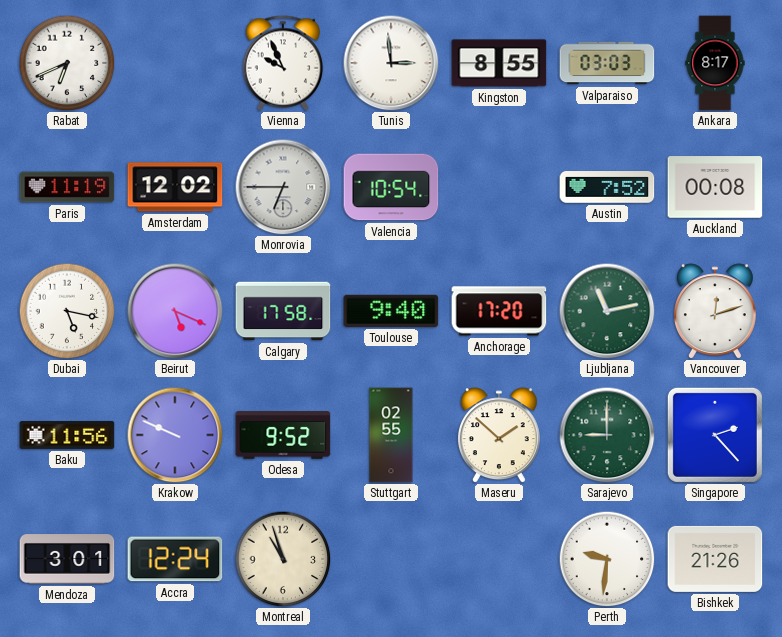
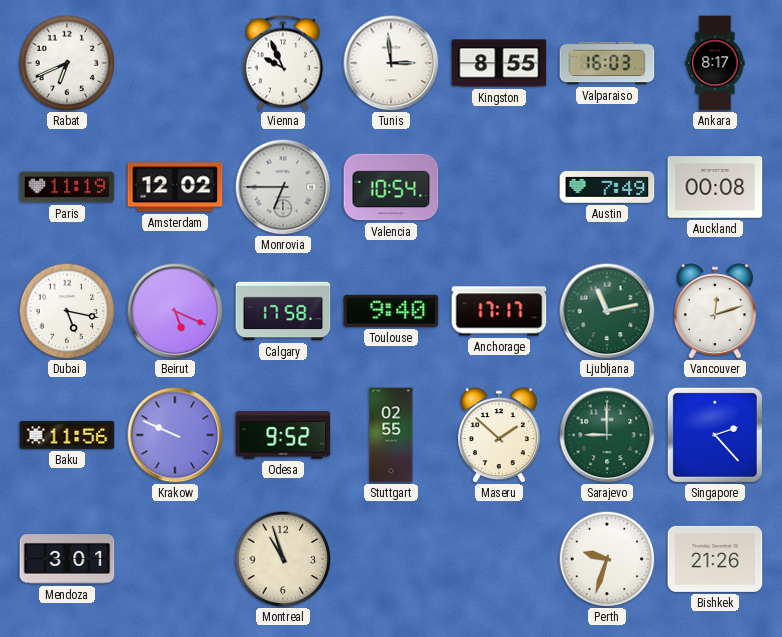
Valparaiso: 03:03 -> 16:03
Austin: 7:52 -> 7:49
Anchorage: 17:20 -> 17:17
Accra: 12:24 -> none
Perth: 9:31 -> 9:33
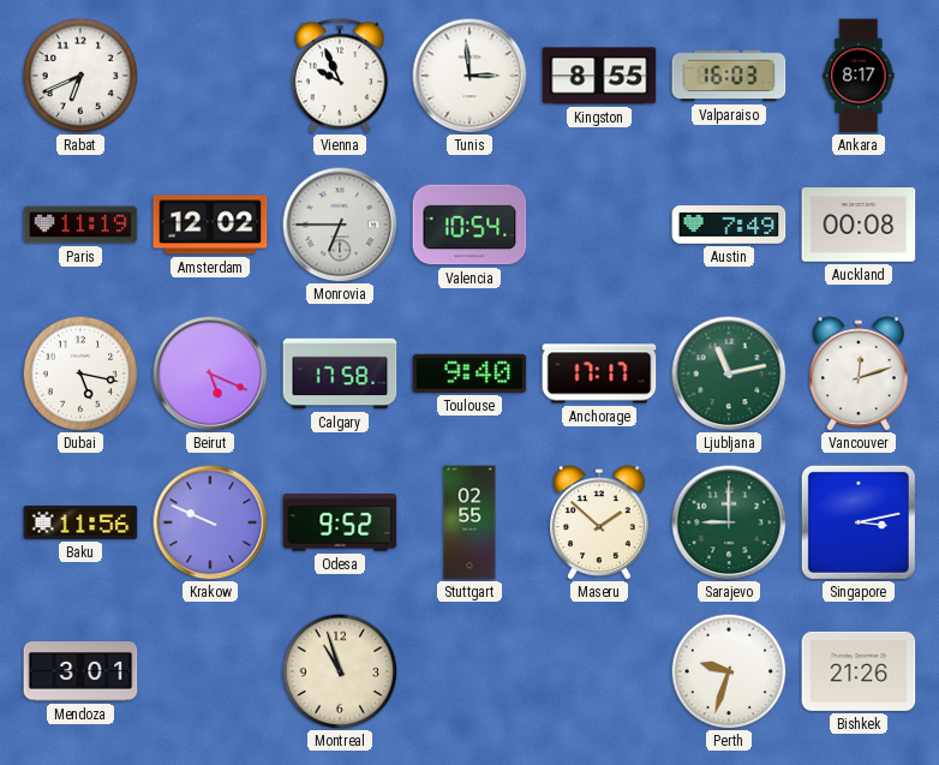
Singapore: 2:23 -> 3:13
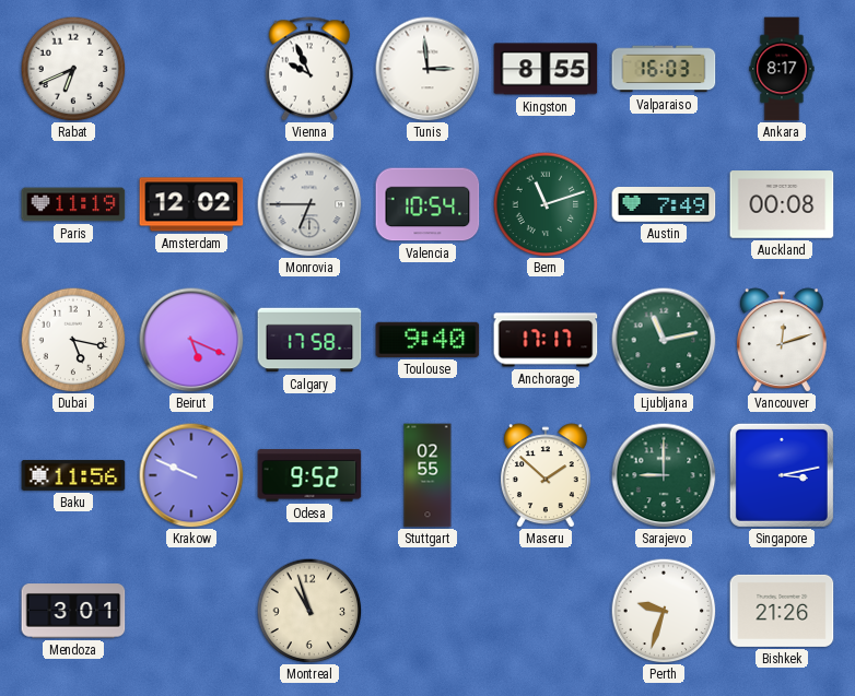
Bern: none -> 11:12
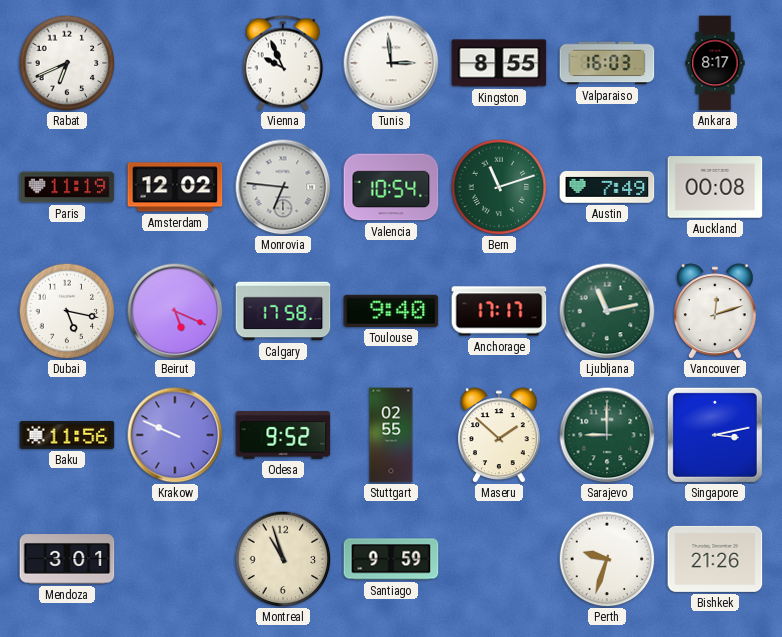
Monrovia: 6:45 -> 6:46
Santiago: none -> 9:59
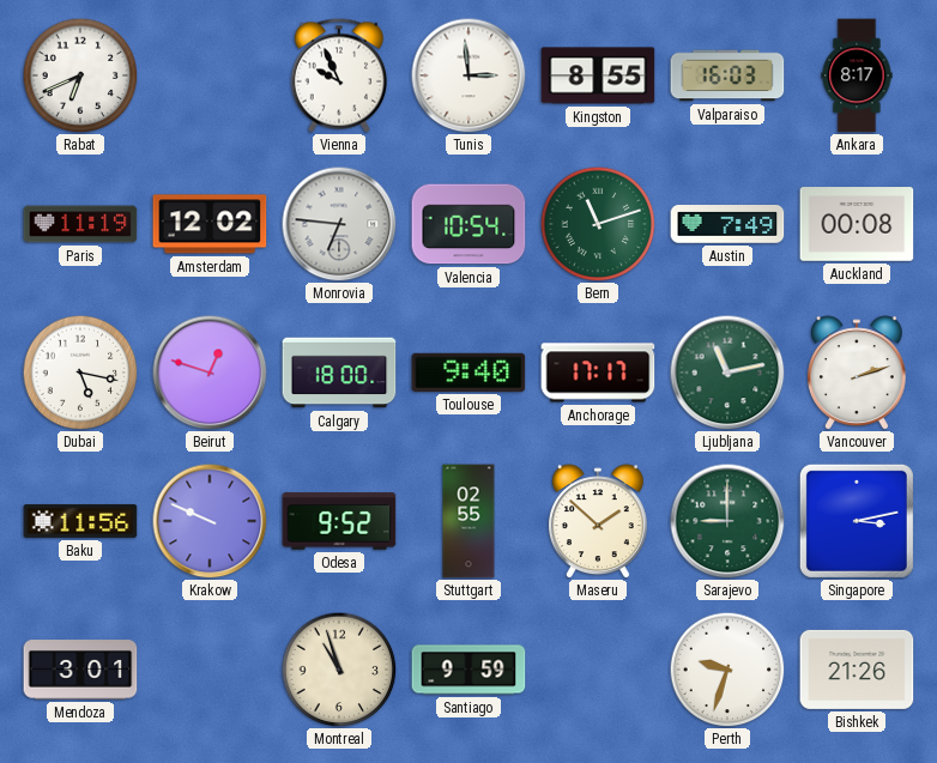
Beirut: 5:19 -> 12:48
Calgary: 17:58 -> 18:00
Vancouver: 12:12 -> 2:12
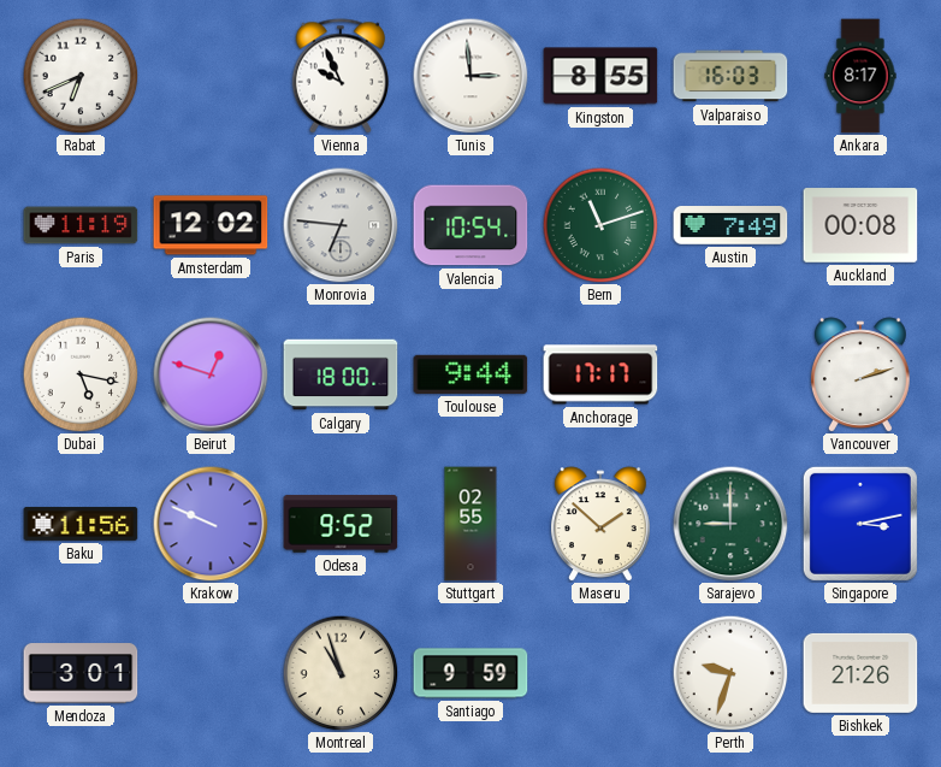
Toulouse: 9:40 -> 9:44
Ljubljana: 11:13 -> none
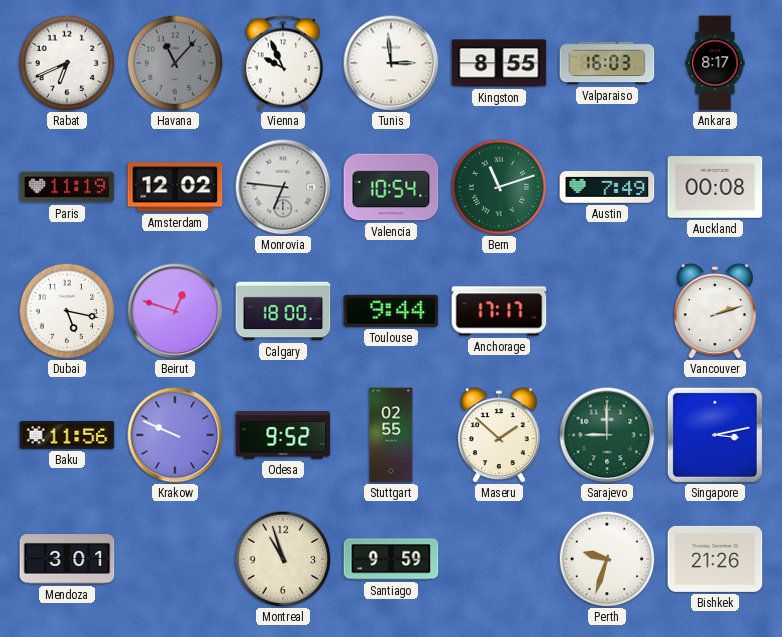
Havana: none -> 11:07
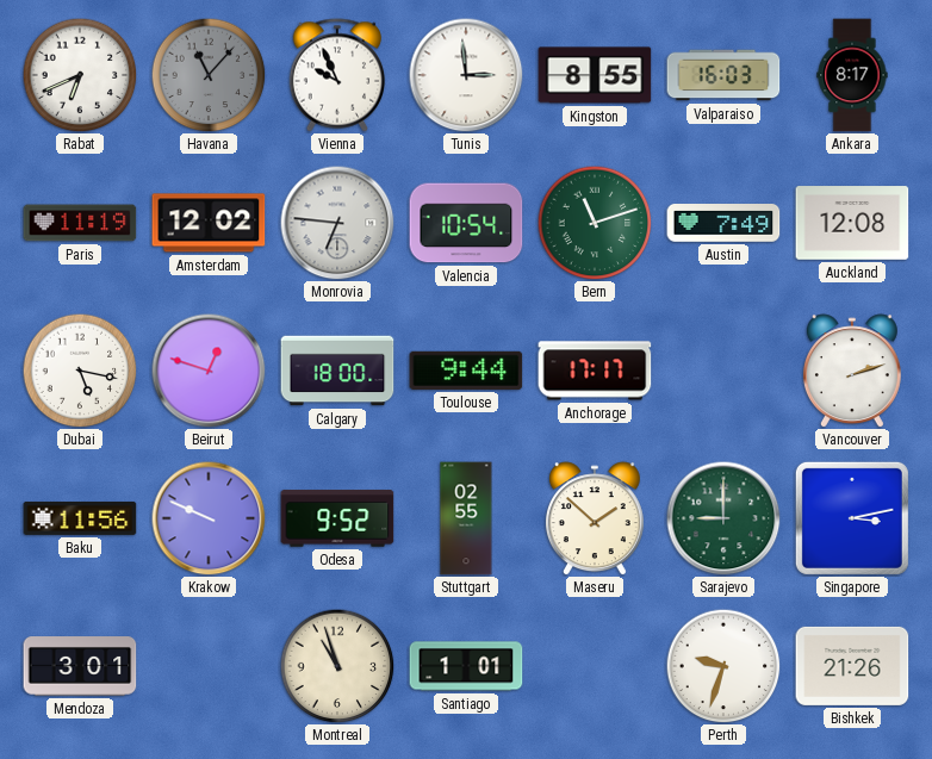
Auckland: 00:08 -> 12:08
Santiago: 9:59 -> 1:01
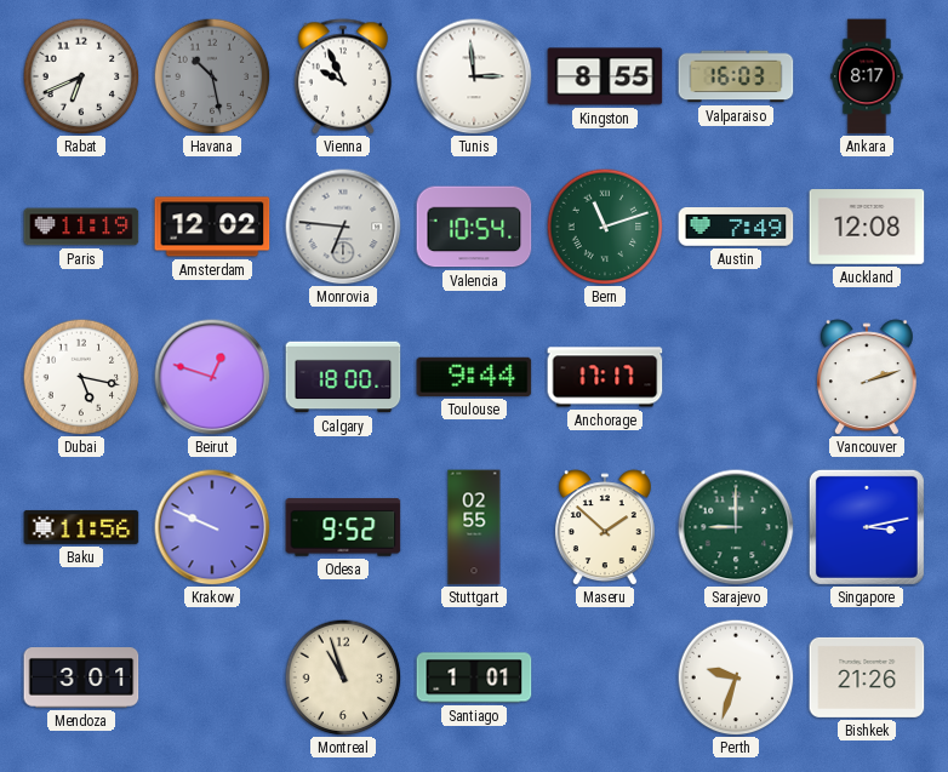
Havana: 11:07 -> 10:28
